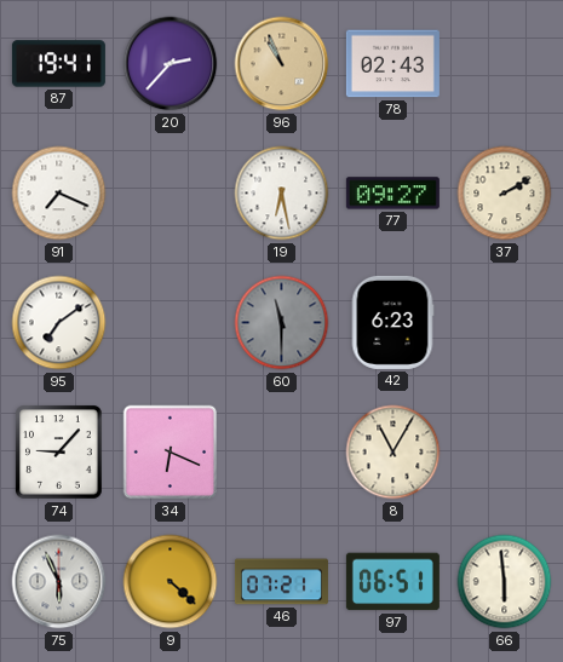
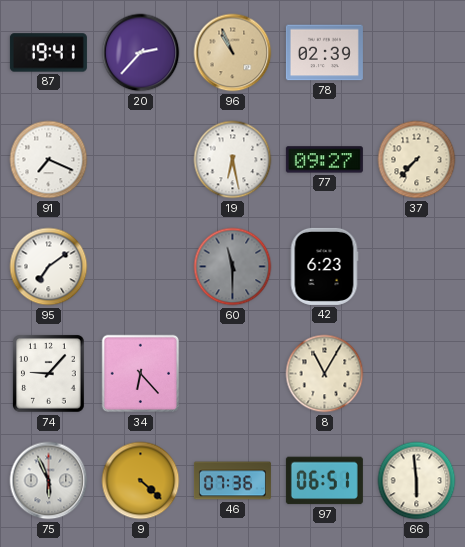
78: 02:43 -> 02:39
37: 2:10 -> 7:37
34: 6:19 -> 6:23
46: 07:21 -> 07:36
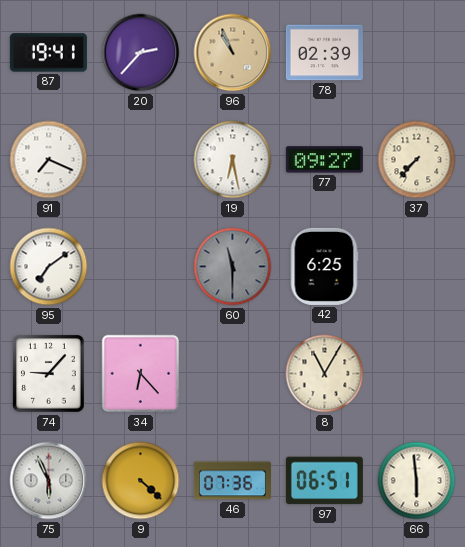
42: 6:23 -> 6:25
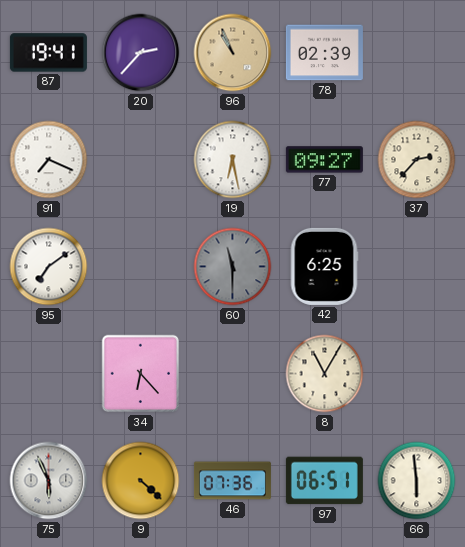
37: 7:37 -> 2:37
74: 9:07 -> none
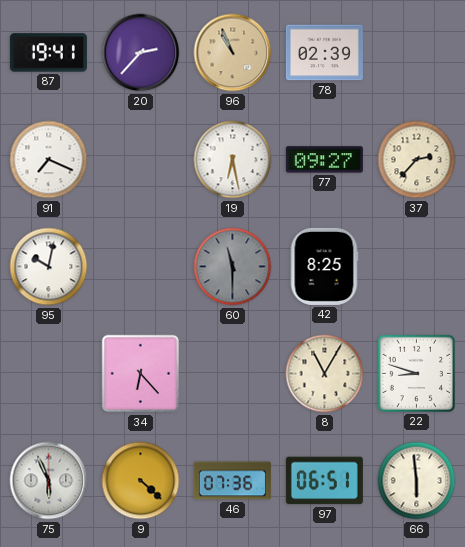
95: 7:09 -> 10:02
42: 6:25 -> 8:25
22: none -> 8:48
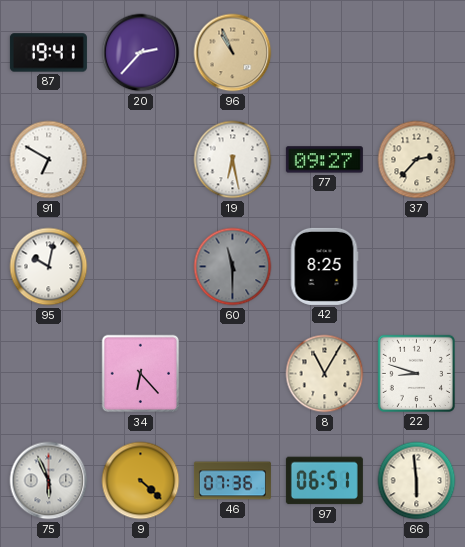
78: 02:39 -> none
91: 7:19 -> 6:50
